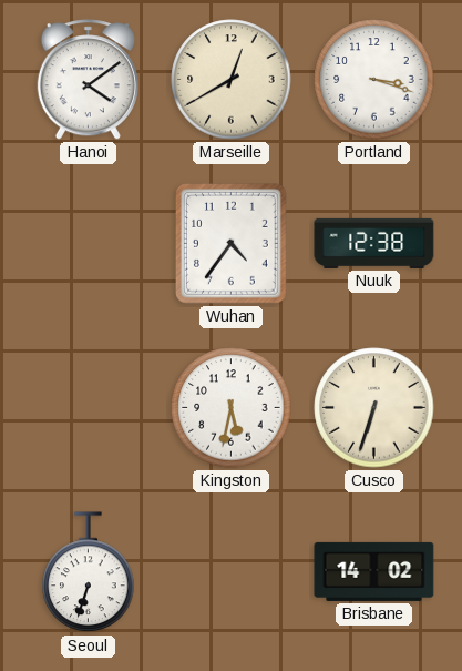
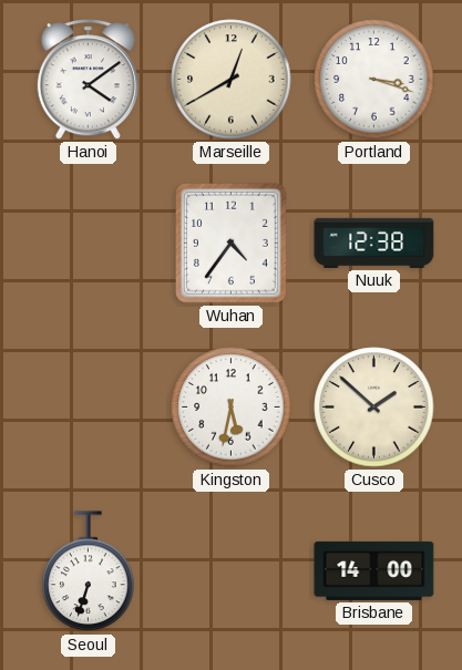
Cusco: 6:33 -> 1:52
Brisbane: 14:02 -> 14:00
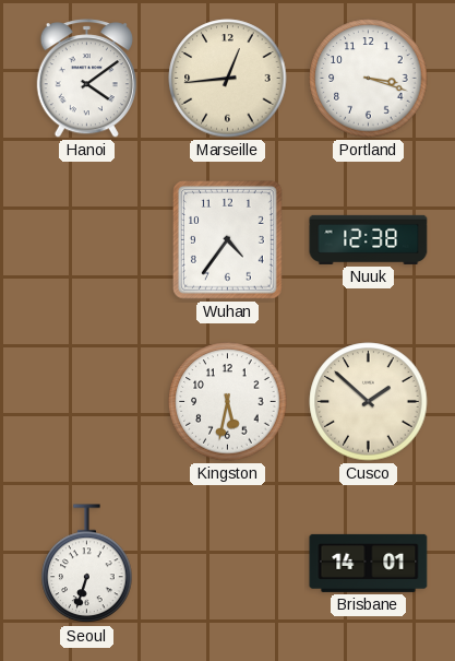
Marseille: 12:40 -> 12:44
Brisbane: 14:00 -> 14:01
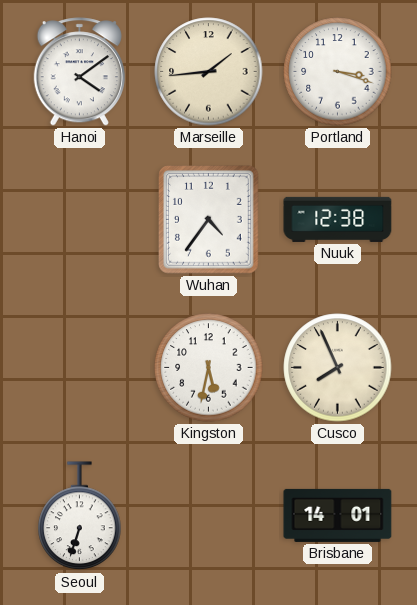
Marseille: 12:44 -> 1:44
Cusco: 1:52 -> 7:56
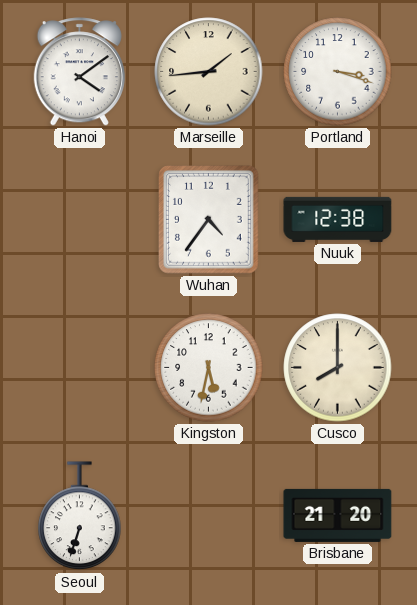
Cusco: 7:56 -> 8:00
Brisbane: 14:01 -> 21:20
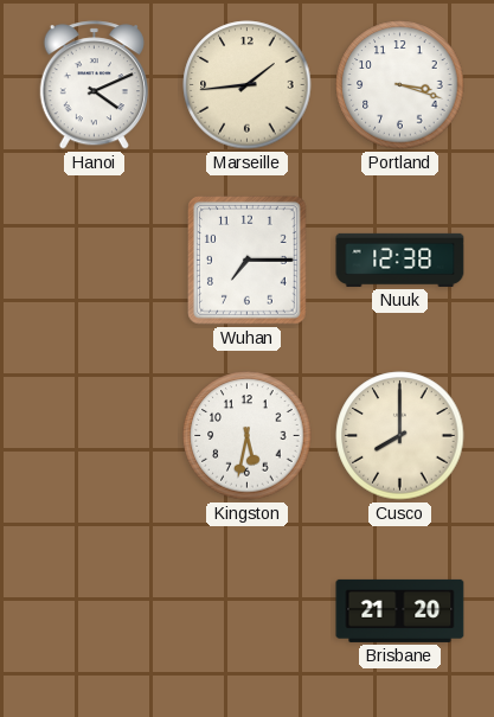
Hanoi: 4:09 -> 4:11
Wuhan: 4:36 -> 7:15
Seoul: 6:33 -> none
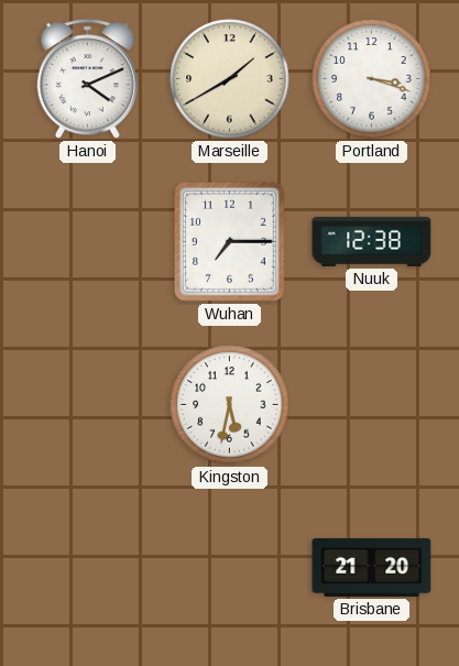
Marseille: 1:44 -> 1:40
Cusco: 8:00 -> none
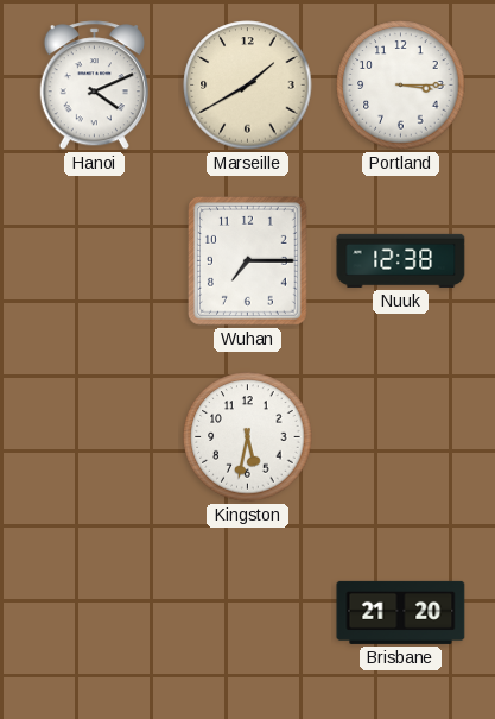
Portland: 3:18 -> 3:15
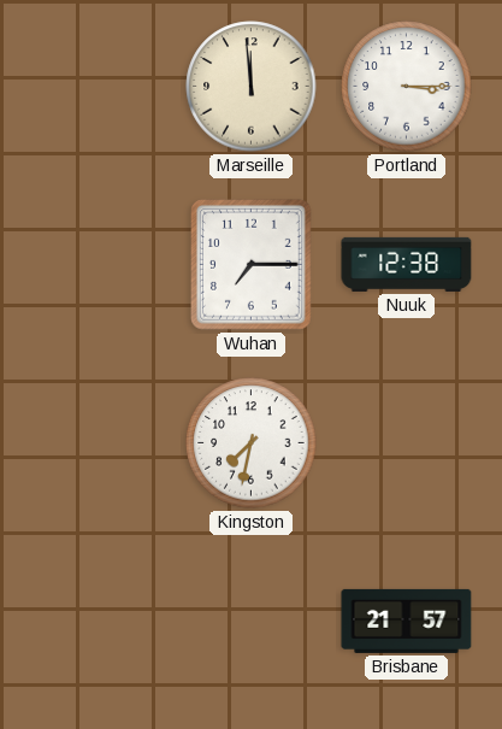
Hanoi: 4:11 -> none
Marseille: 1:40 -> 11:59
Kingston: 5:32 -> 7:32
Brisbane: 21:20 -> 21:57
